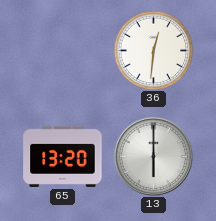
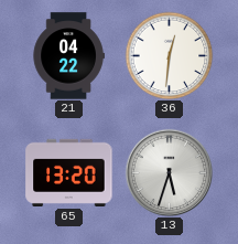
21: none -> 04:22
13: 6:00 -> 5:33
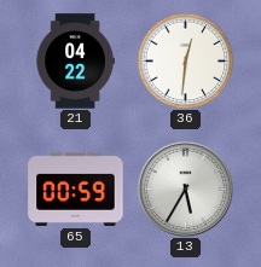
65: 13:20 -> 00:59
13: 5:33 -> 5:35
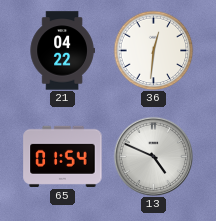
65: 00:59 -> 01:54
13: 5:35 -> 4:49
